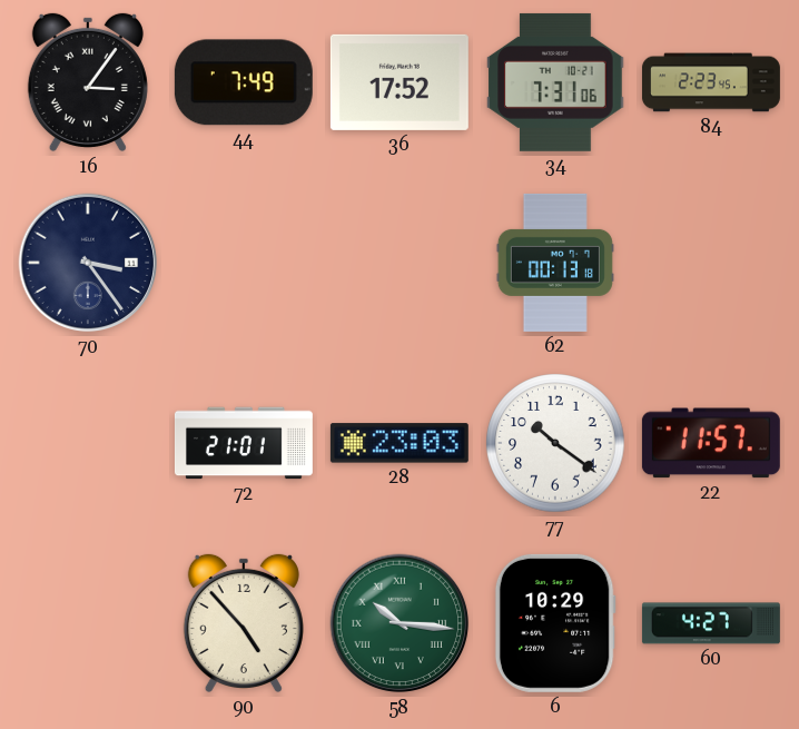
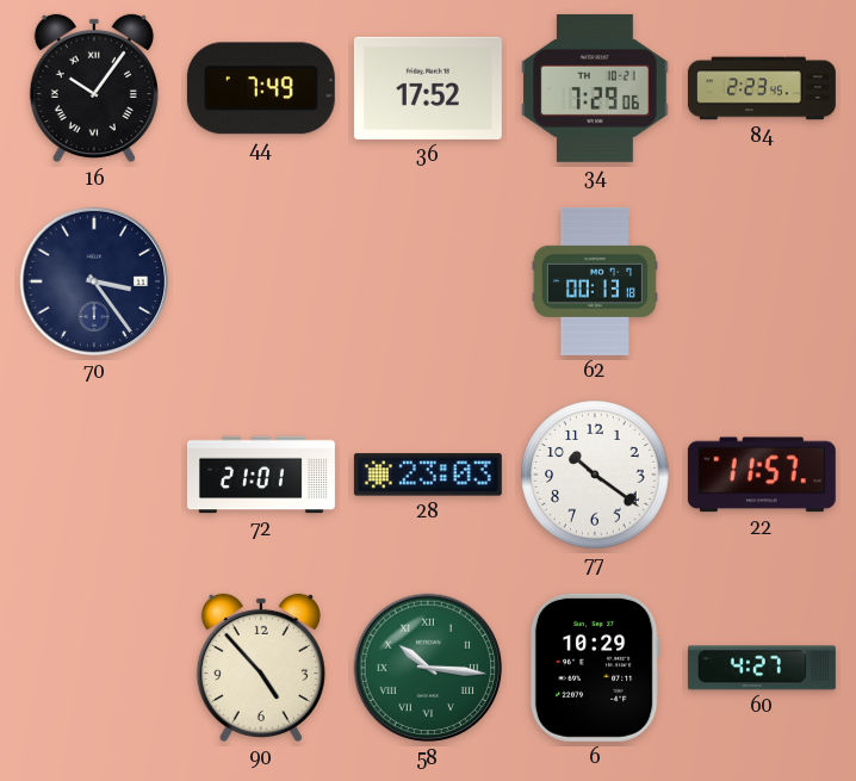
16: 3:06 -> 10:06
34: 7:31 -> 7:29
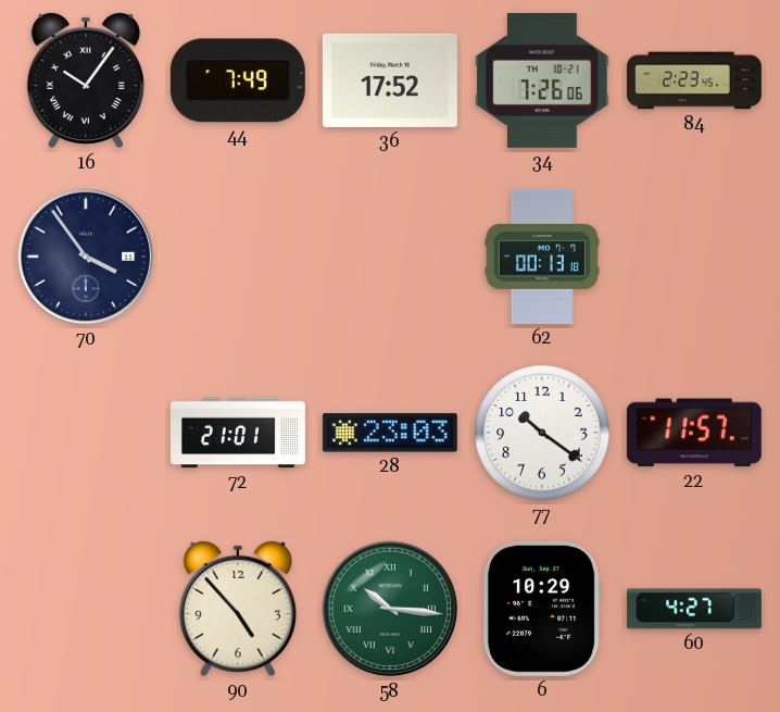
34: 7:29 -> 7:26
70: 3:24 -> 3:54
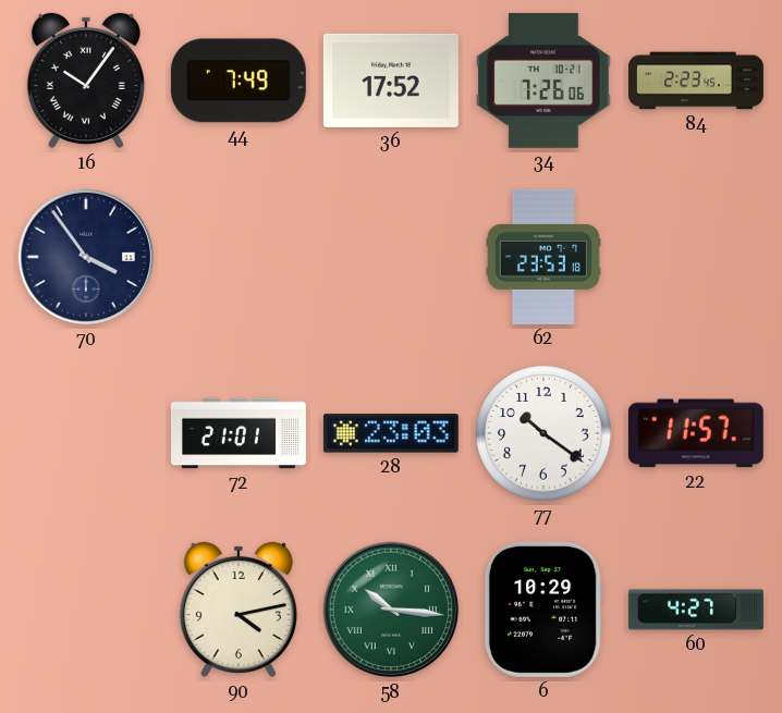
62: 00:13 -> 23:53
90: 4:53 -> 4:13
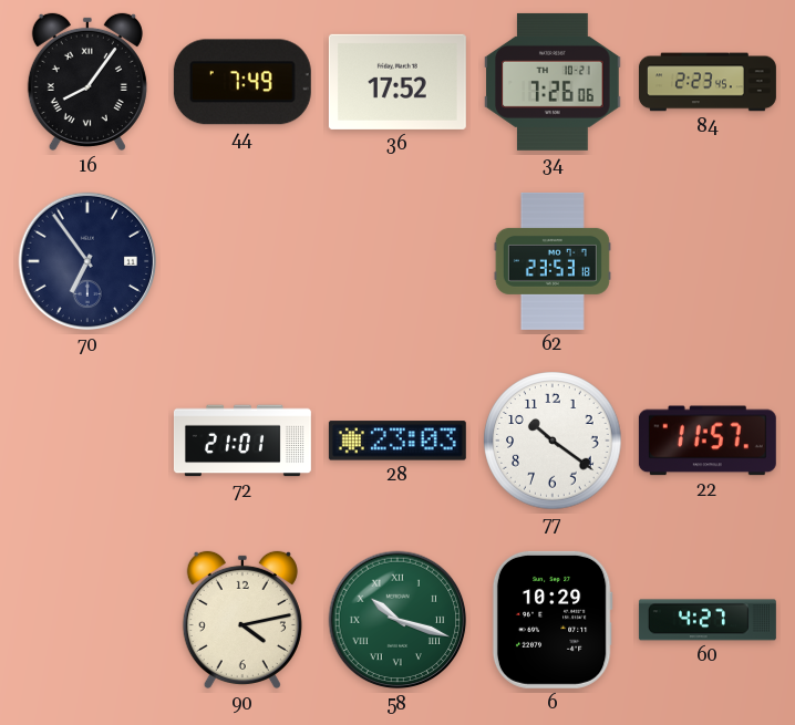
16: 10:06 -> 8:06
70: 3:54 -> 6:54
58: 10:16 -> 10:18
